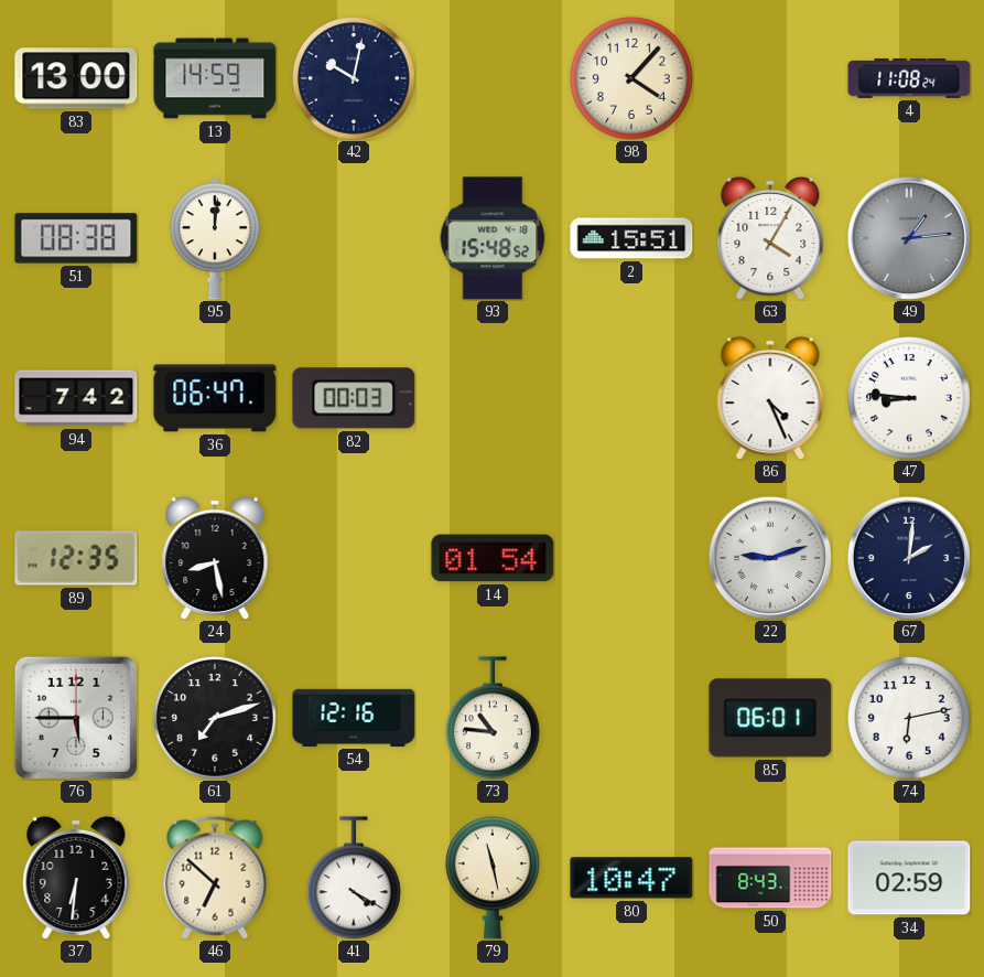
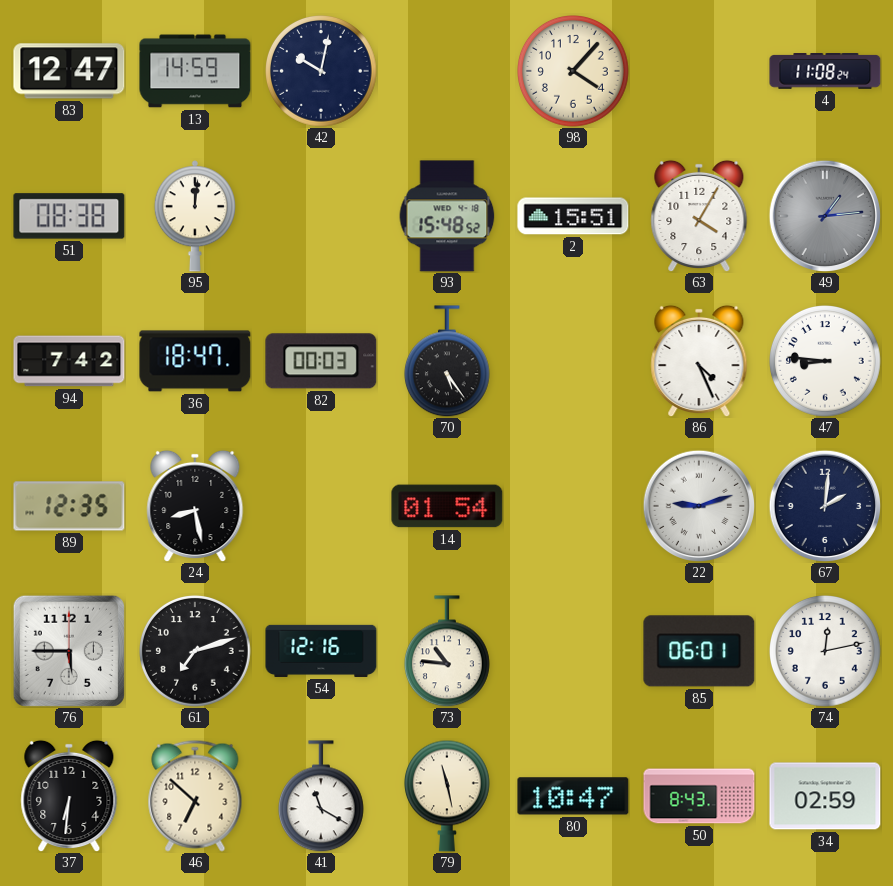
83: 13:00 -> 12:47
36: 06:47 -> 18:47
70: none -> 5:24
74: 6:13 -> 12:13
41: 4:20 -> 11:20
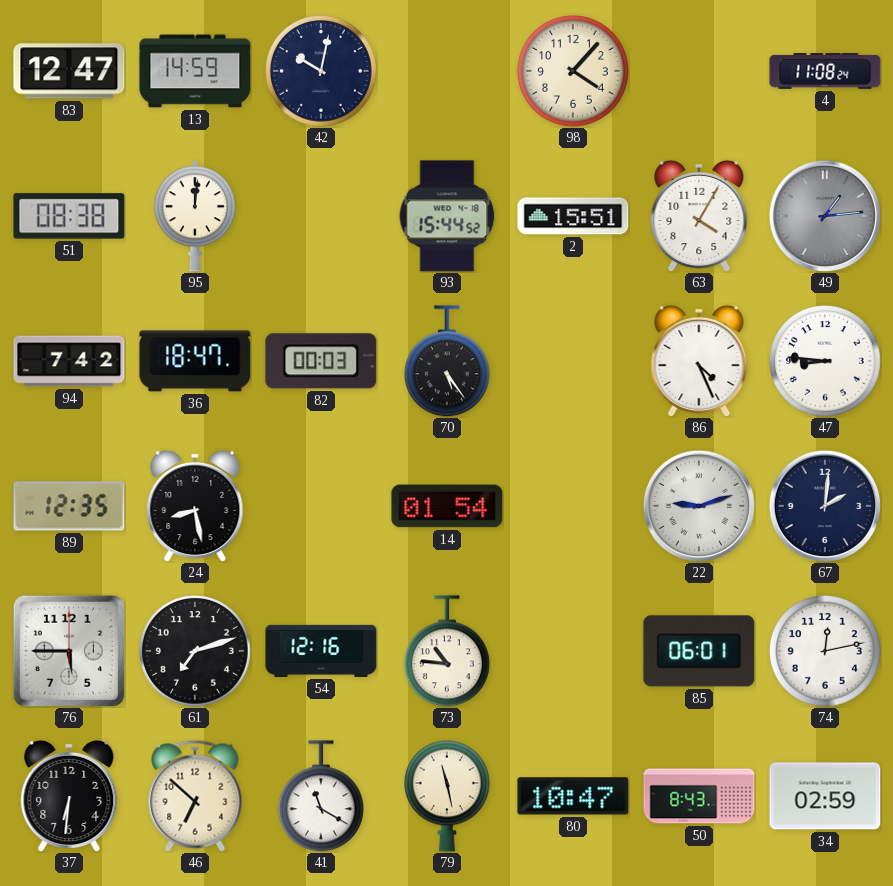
93: 15:48 -> 15:44
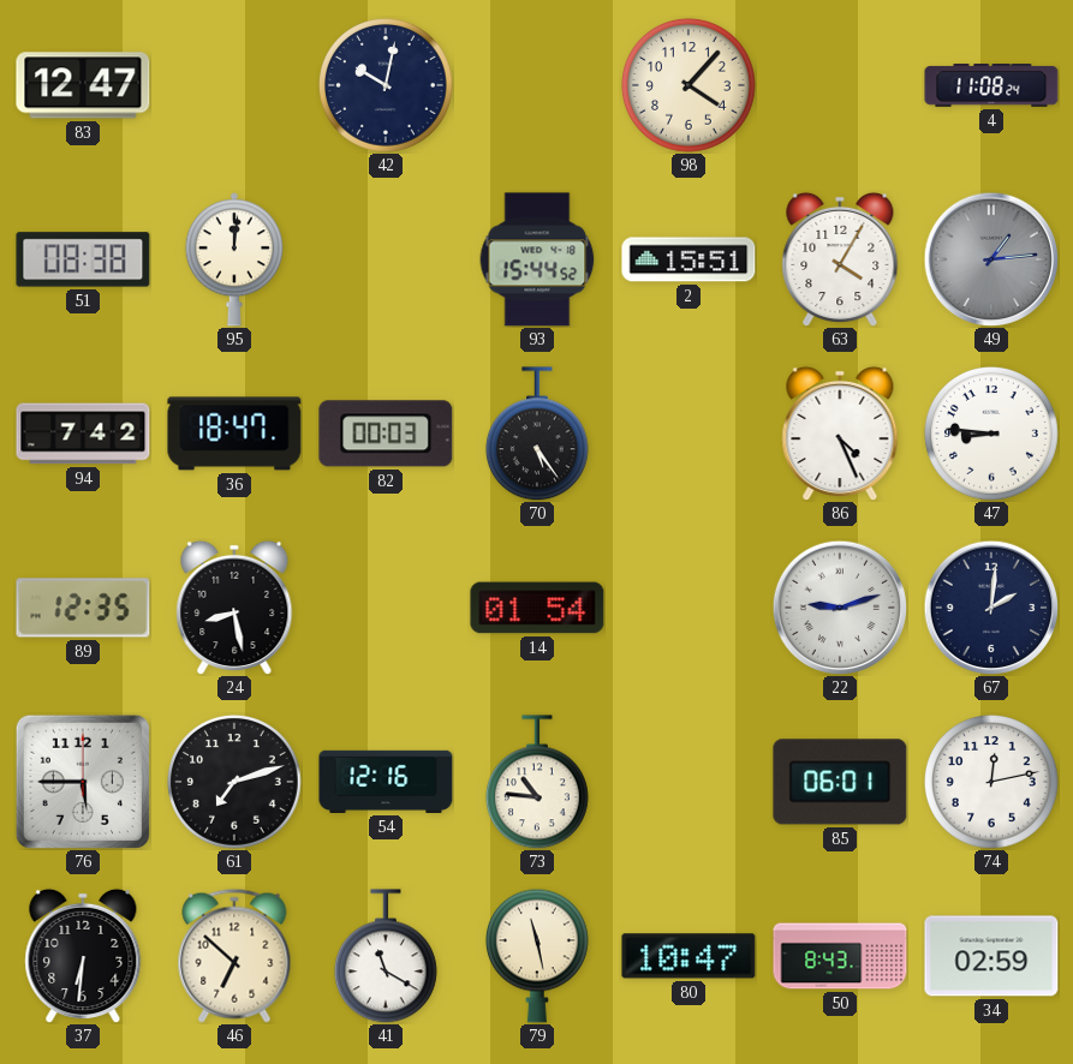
13: 14:59 -> none
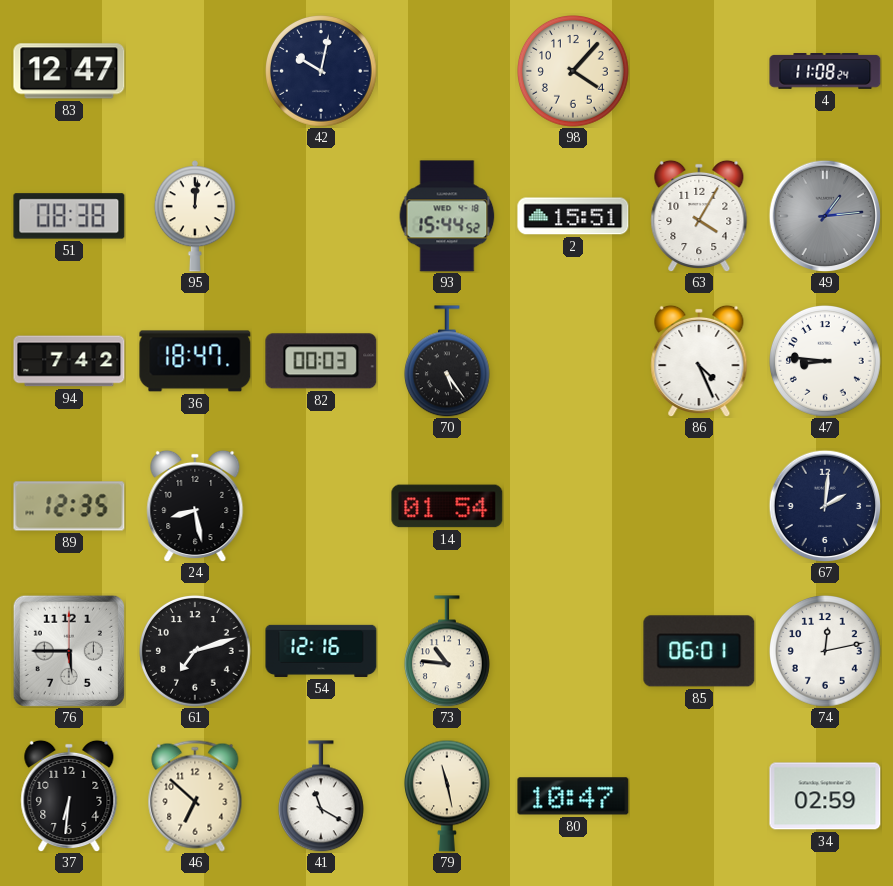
22: 9:12 -> none
50: 8:43 -> none
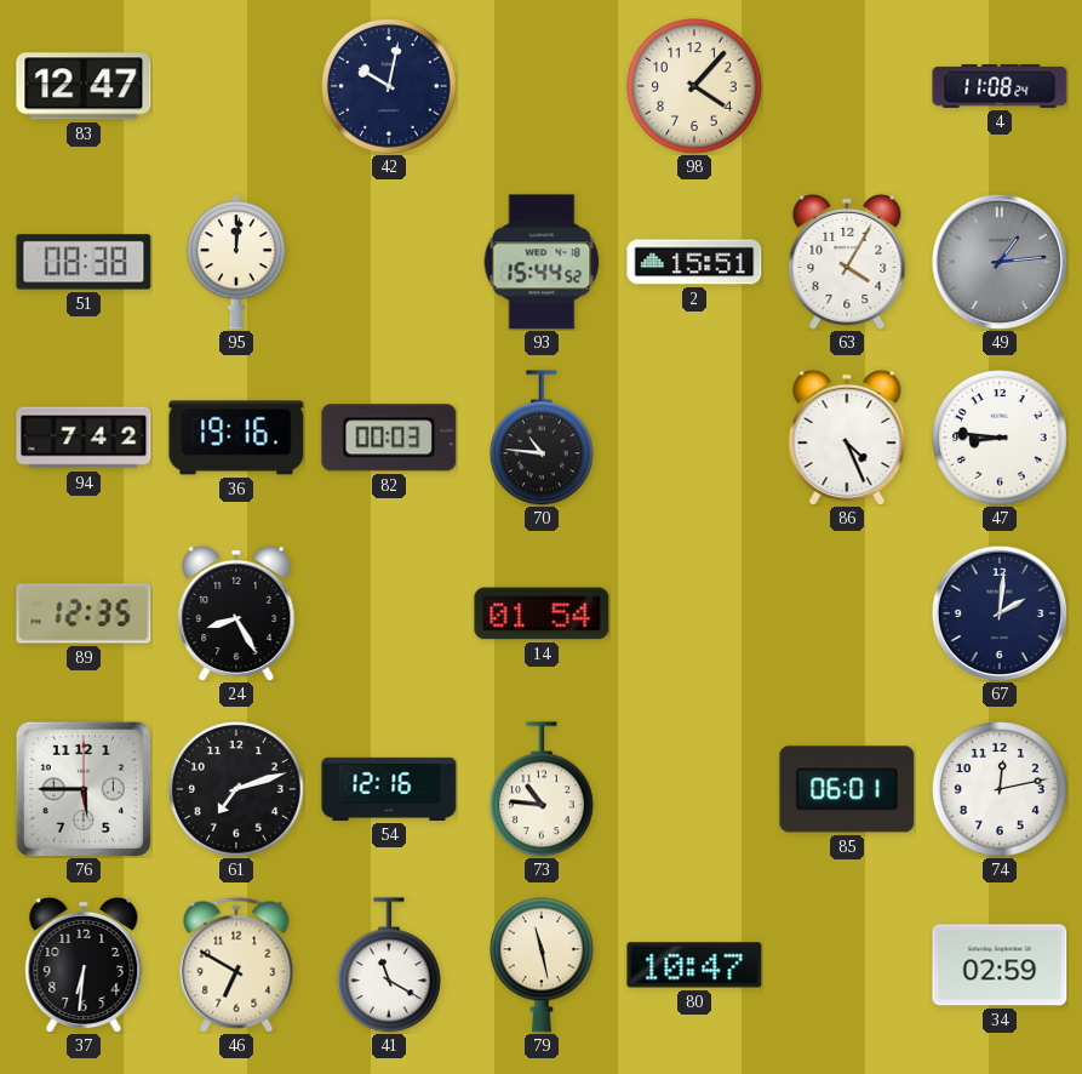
36: 18:47 -> 19:16
70: 5:24 -> 10:46
24: 8:28 -> 8:25
46: 6:52 -> 6:50
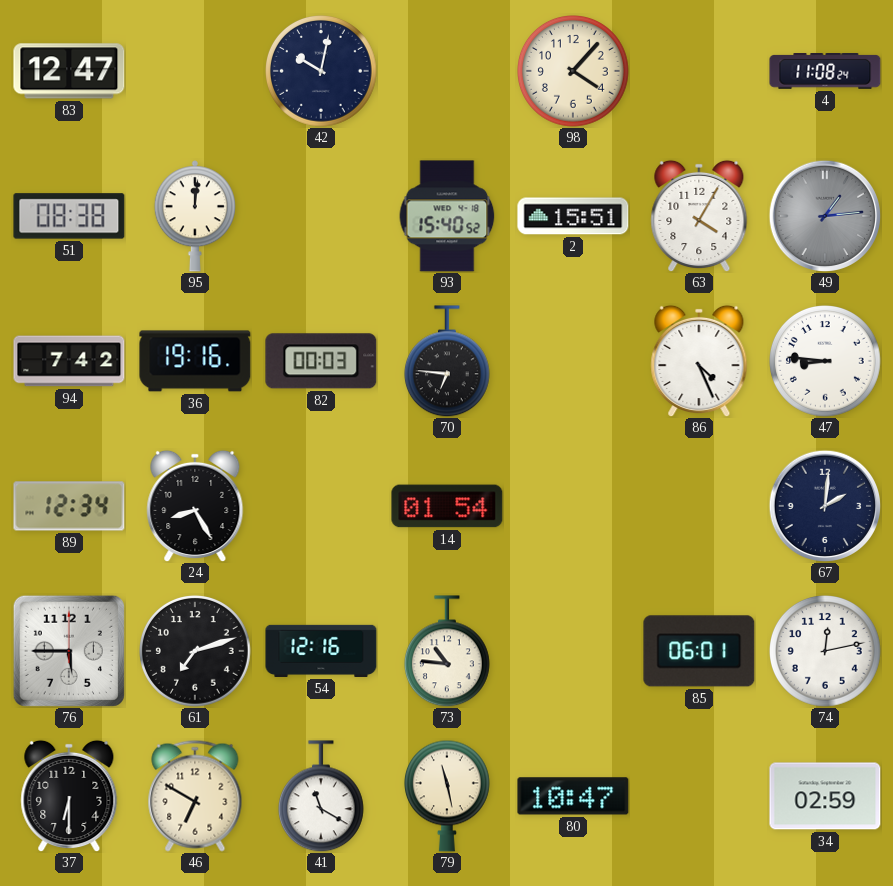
93: 15:44 -> 15:40
70: 10:46 -> 6:46
89: 12:35 -> 12:34
37: 6:31 -> 6:30
